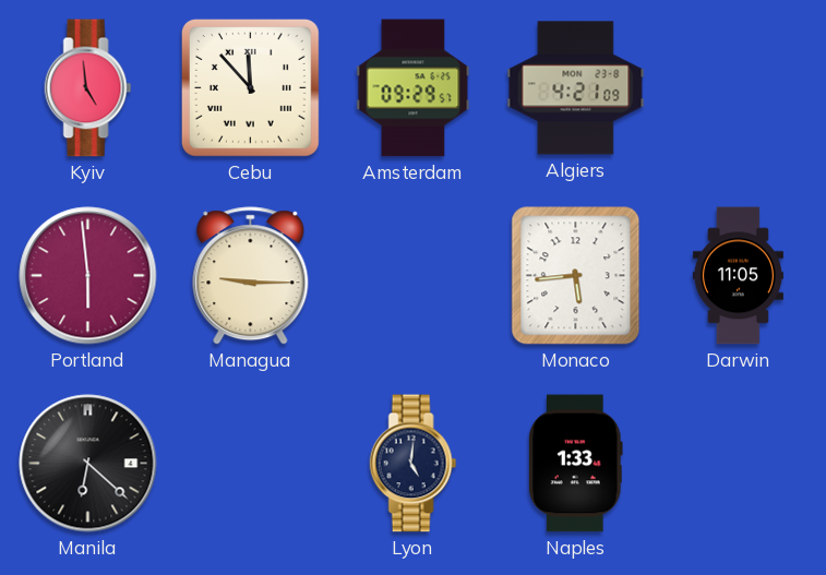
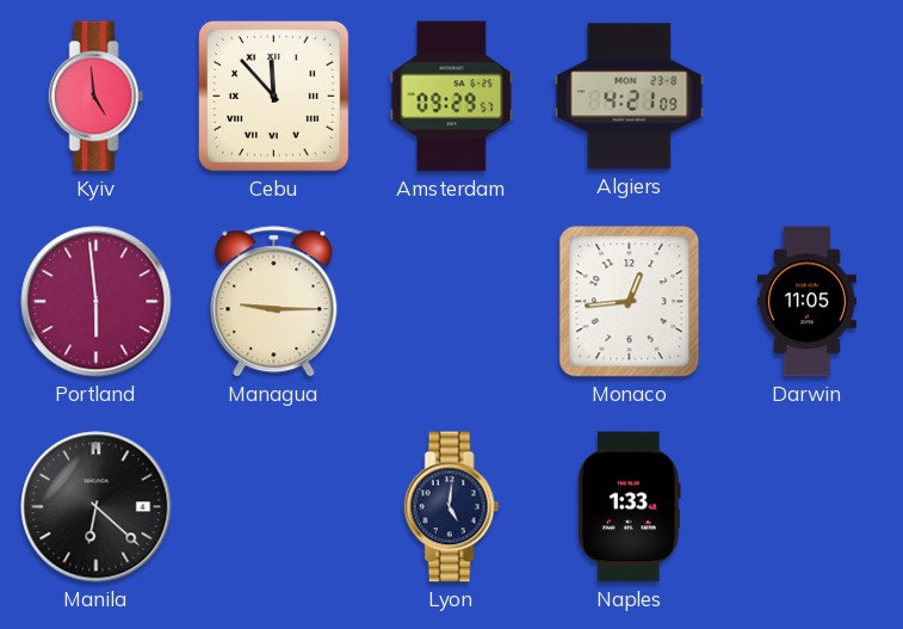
Monaco: 5:44 -> 12:44
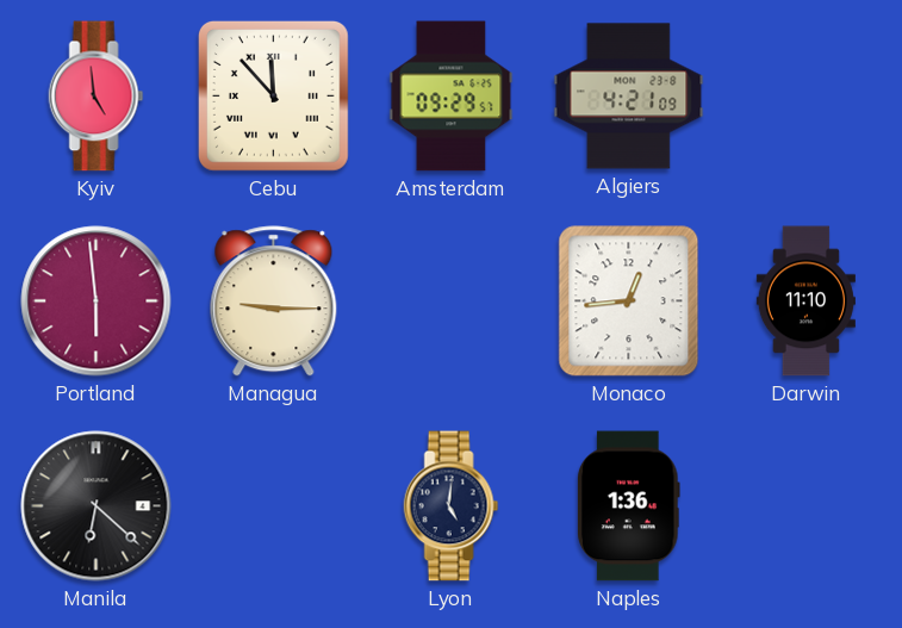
Darwin: 11:05 -> 11:10
Naples: 1:33 -> 1:36
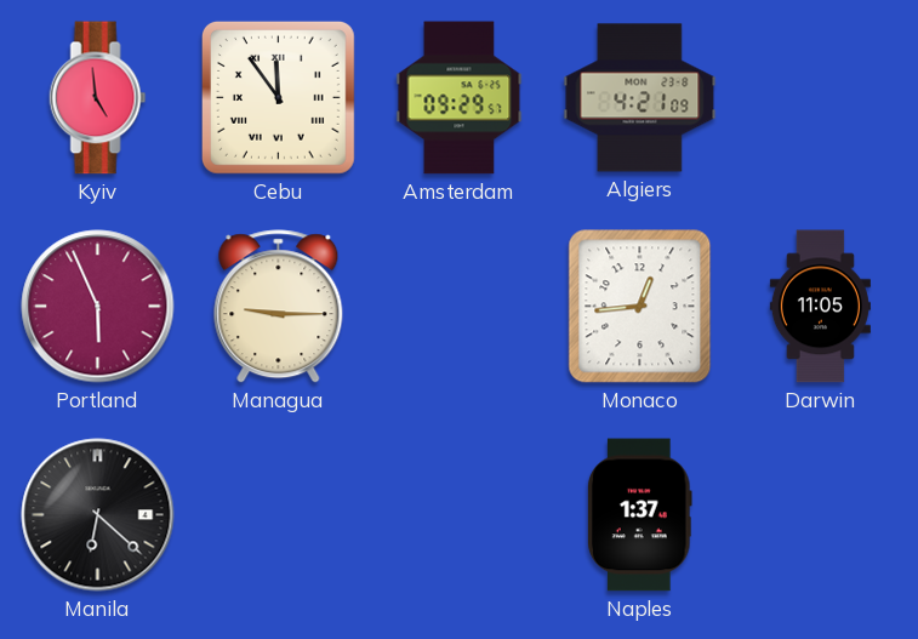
Cebu: 11:53 -> 11:54
Portland: 5:59 -> 5:56
Darwin: 11:10 -> 11:05
Lyon: 5:01 -> none
Naples: 1:36 -> 1:37
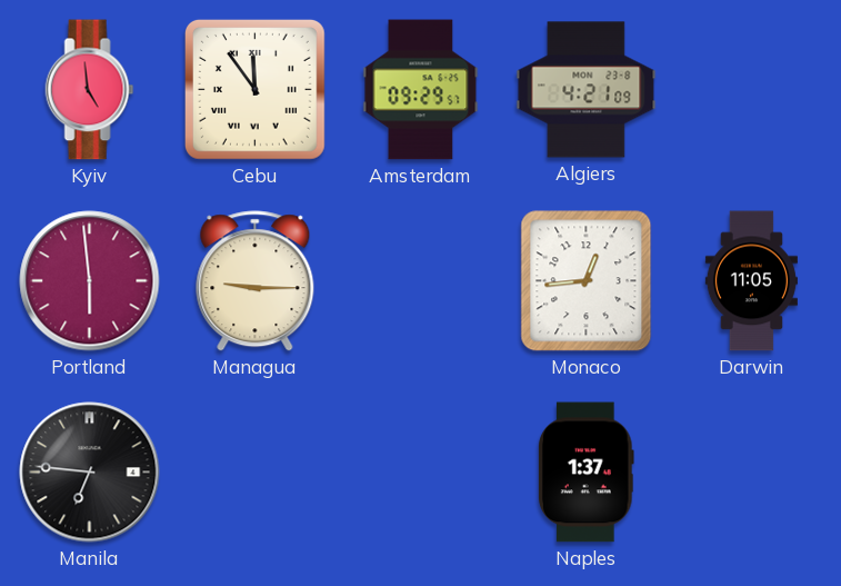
Portland: 5:56 -> 5:59
Manila: 6:22 -> 6:46
